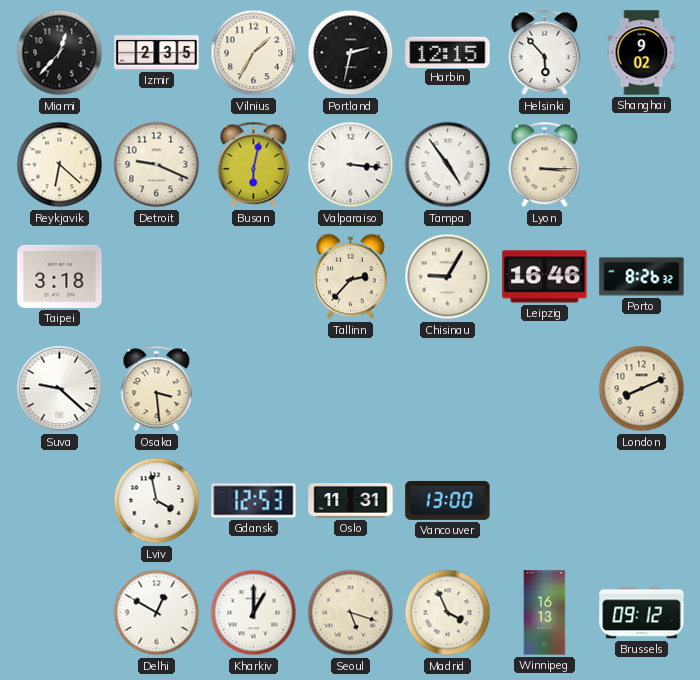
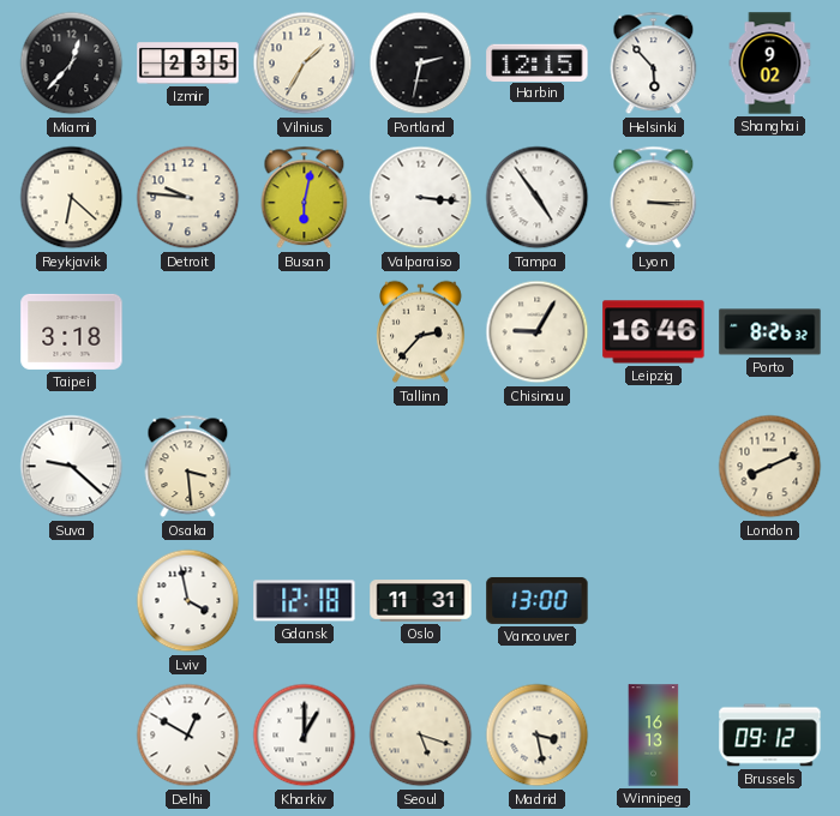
Detroit: 9:19 -> 9:46
Gdansk: 12:53 -> 12:18
Madrid: 3:56 -> 3:28
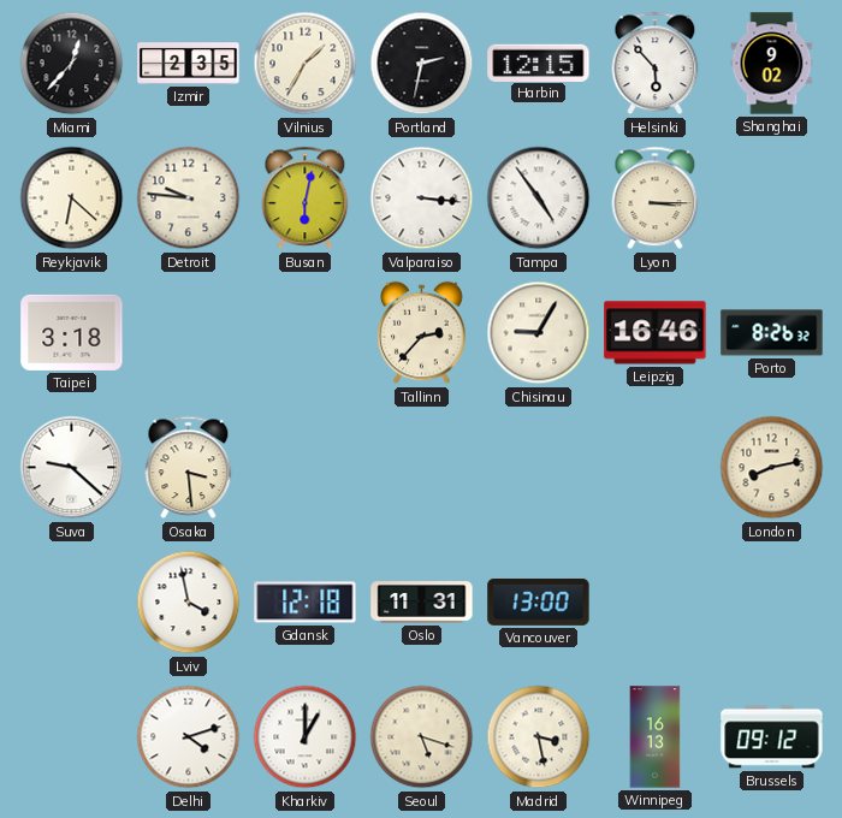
London: 8:11 -> 8:13
Delhi: 12:50 -> 4:12
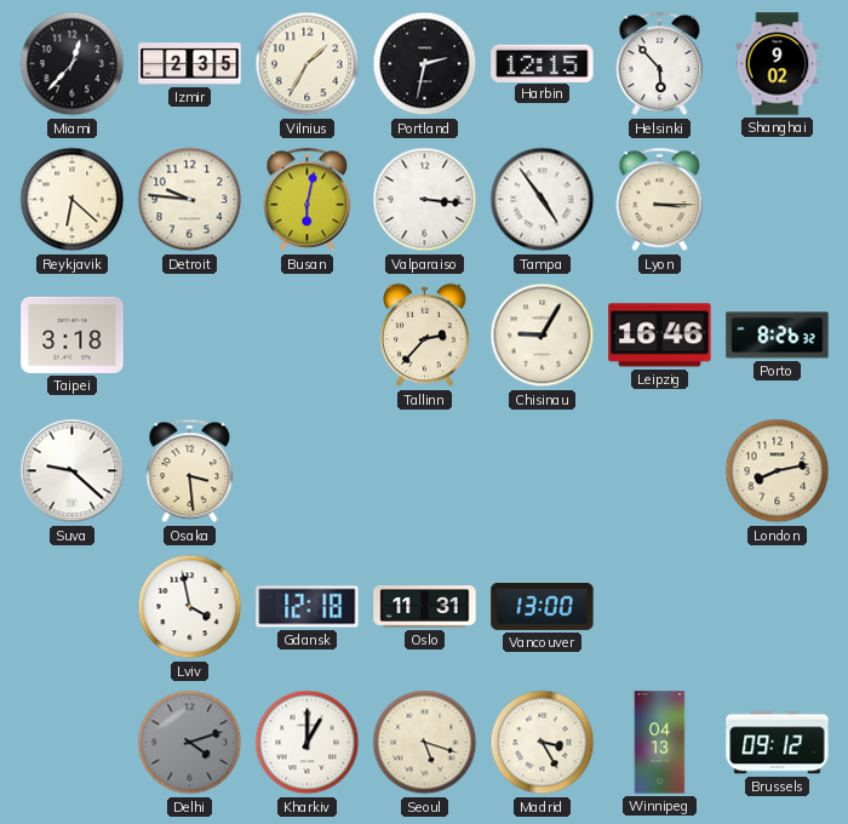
Delhi dial: white -> grey
Madrid: 3:28 -> 3:25
Winnipeg: 16:13 -> 04:13
